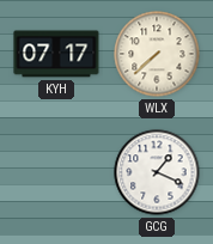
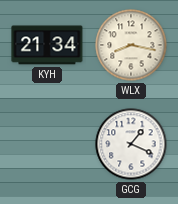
KYH: 07:17 -> 21:34
WLX: 7:38 -> 8:17
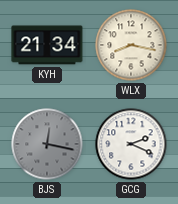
BJS: none -> 12:17
GCG: 1:19 -> 2:19
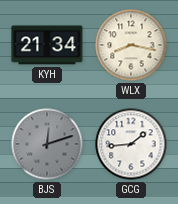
BJS: 12:17 -> 12:12
GCG: 2:19 -> 1:44
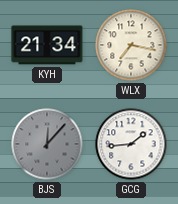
WLX: 8:17 -> 7:17
BJS: 12:12 -> 12:07
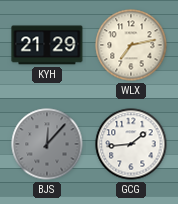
KYH: 21:34 -> 21:29
WLX: 7:17 -> 7:13
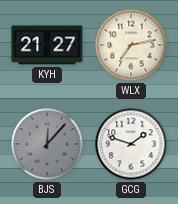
KYH: 21:29 -> 21:27
GCG: 1:44 -> 1:48
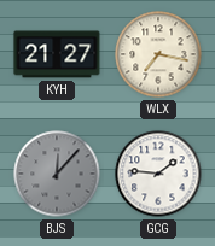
WLX: 7:13 -> 7:17
GCG: 1:48 -> 1:46
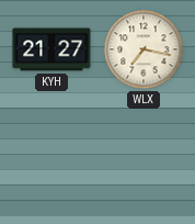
BJS: 12:07 -> none
GCG: 1:46 -> none
